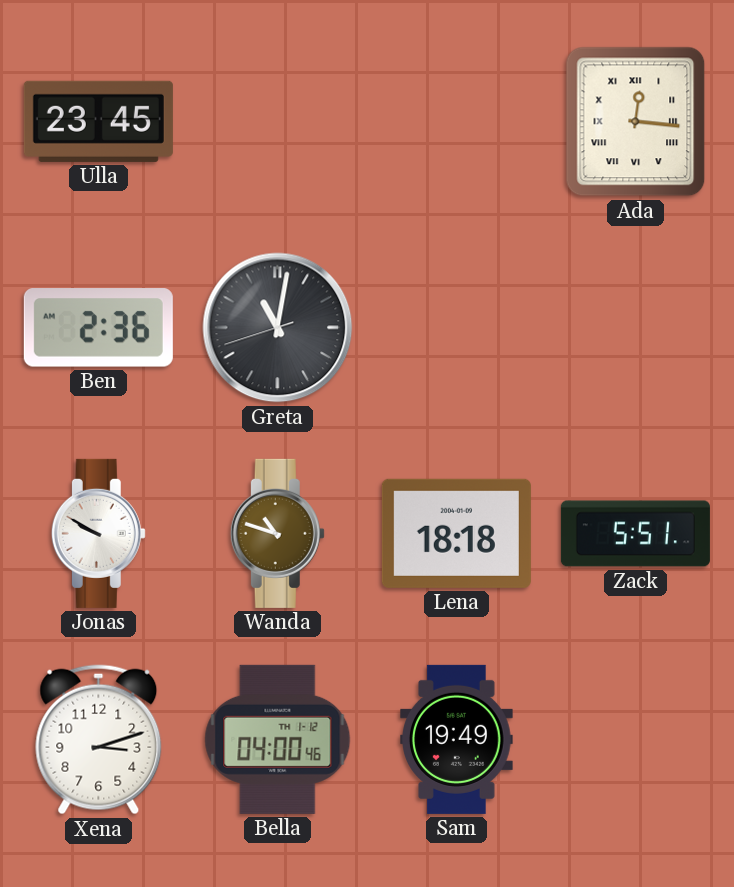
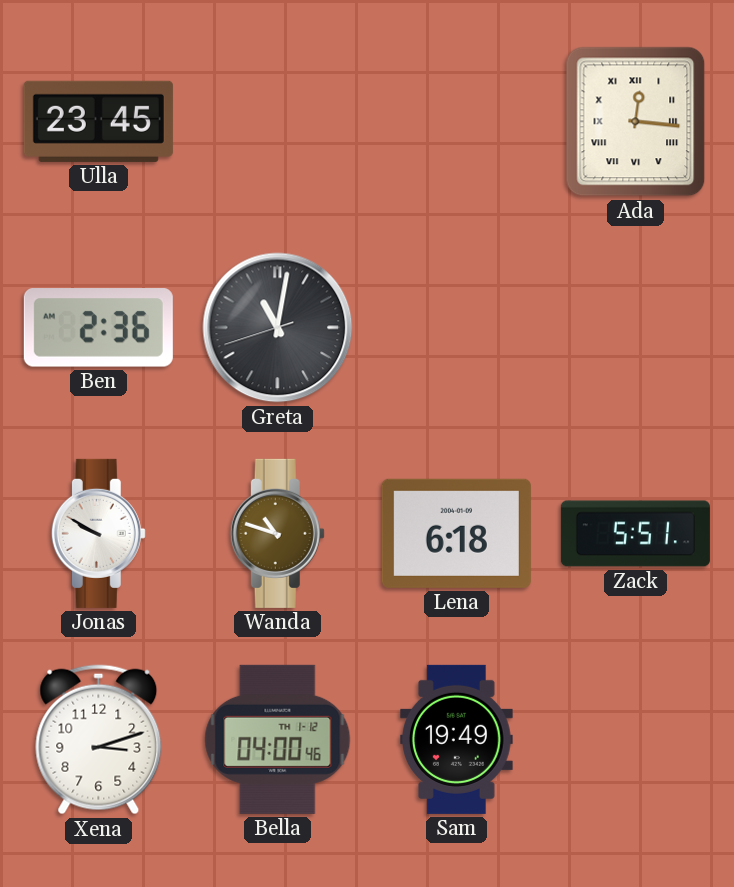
Lena: 18:18 -> 6:18
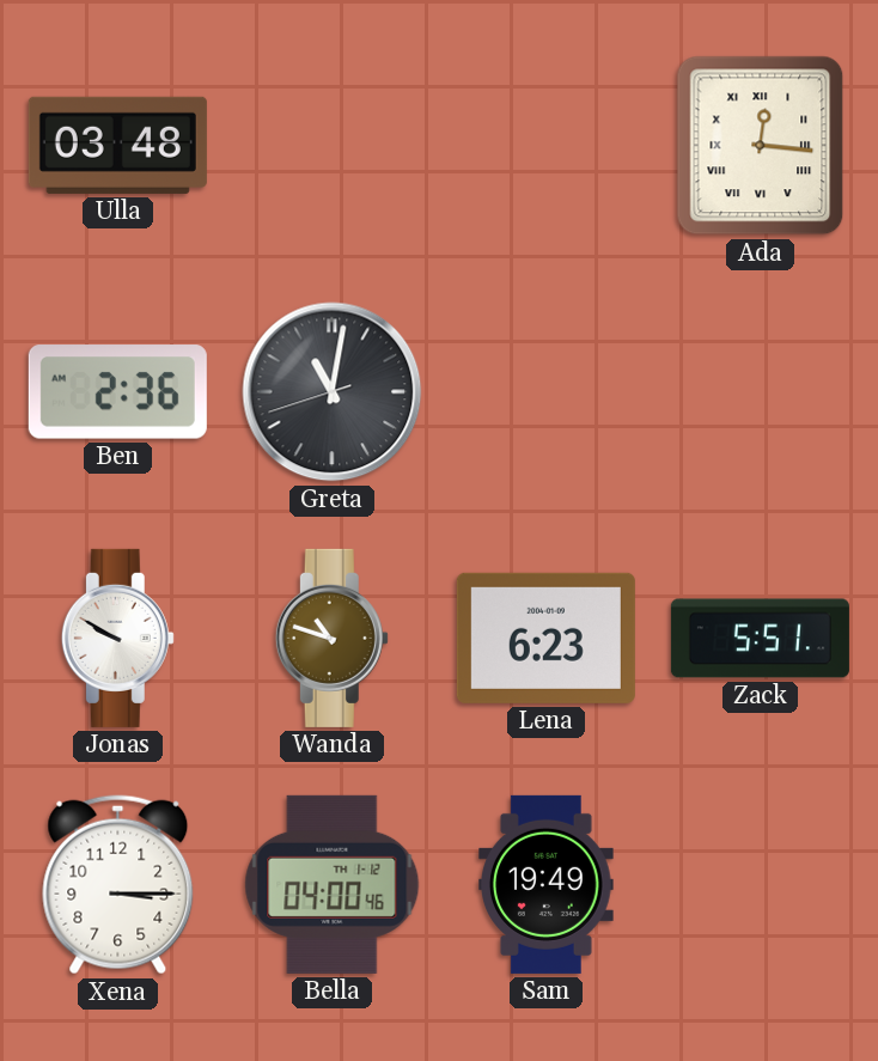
Ulla: 23:45 -> 03:48
Lena: 6:18 -> 6:23
Xena: 3:12 -> 3:15
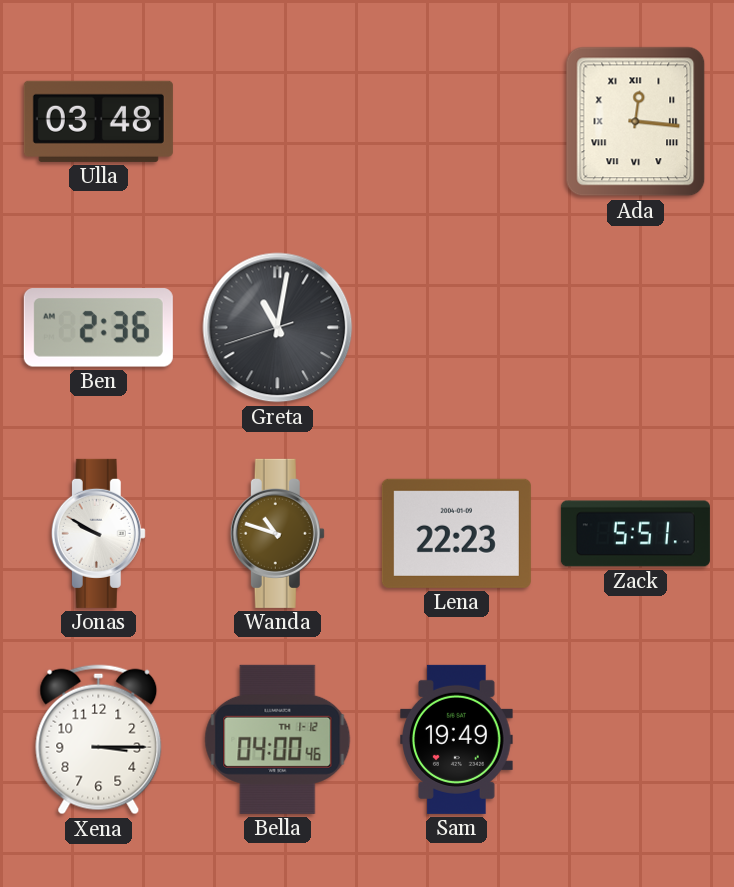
Lena: 6:23 -> 22:23
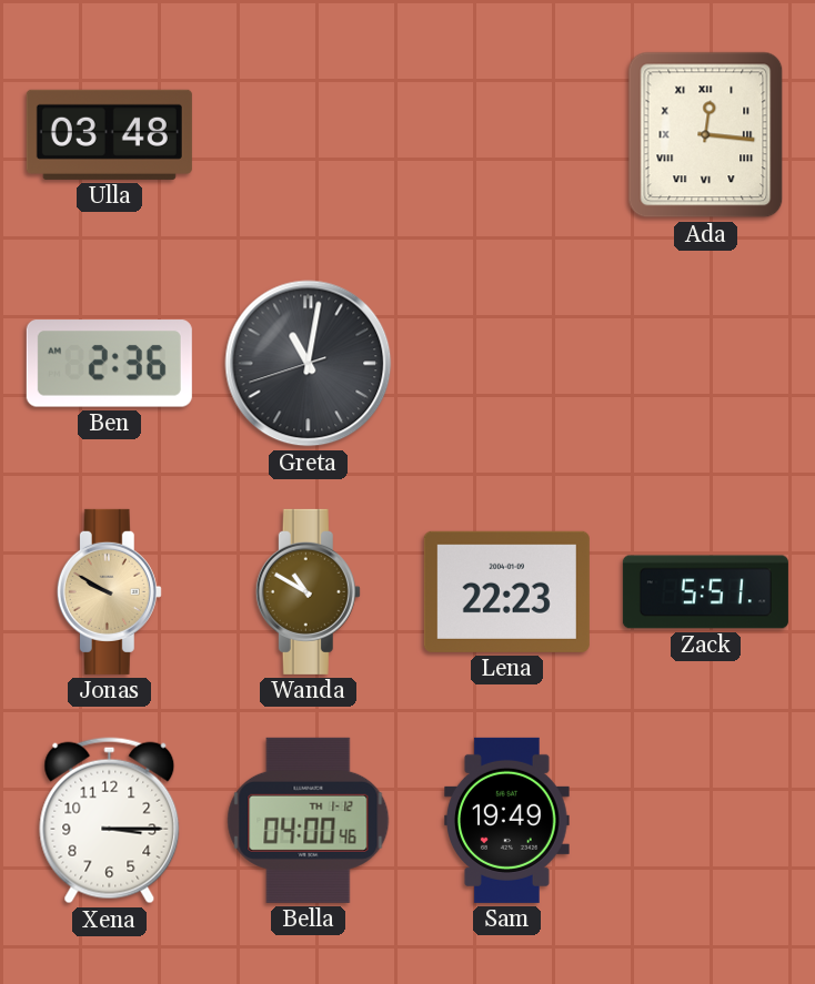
Jonas dial: white -> champagne
Wanda: 10:48 -> 10:50
